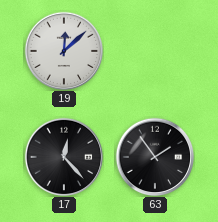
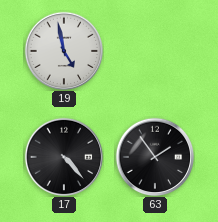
19: 12:08 -> 4:58
17: 12:23 -> 4:23
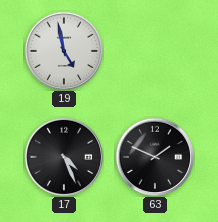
17: 4:23 -> 4:26
63: 1:54 -> 1:49
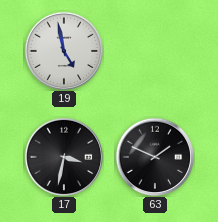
17: 4:26 -> 3:32
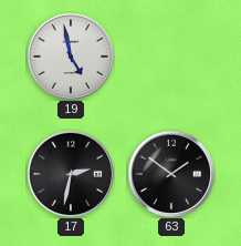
17: 3:32 -> 2:32
63: 1:49 -> 1:51
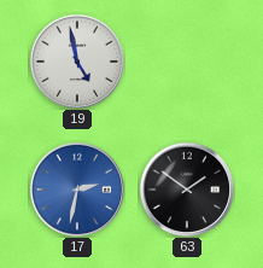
17 dial: black -> blue
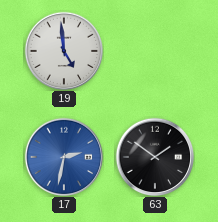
19: 4:58 -> 4:59
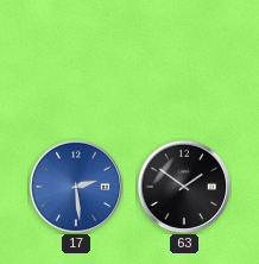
19: 4:59 -> none
17: 2:32 -> 2:29
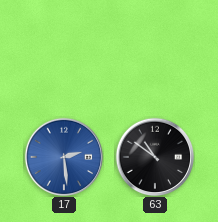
63: 1:51 -> 10:51
